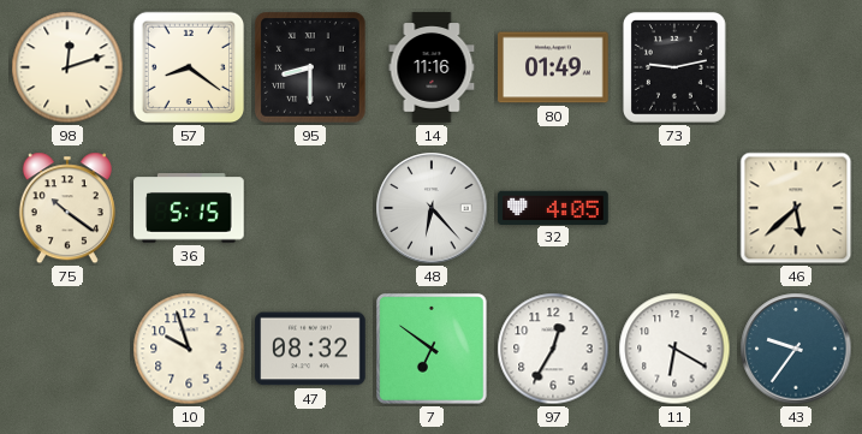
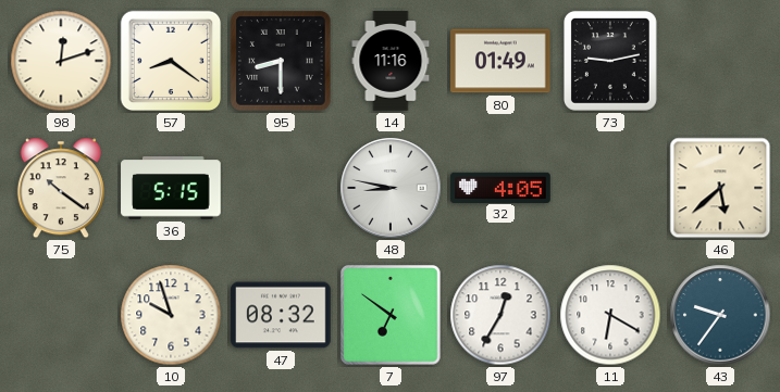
48: 6:23 -> 8:47
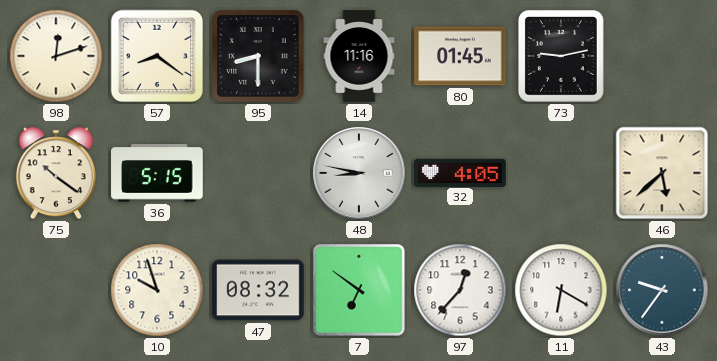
80: 01:49 -> 01:45
97: 12:35 -> 12:37
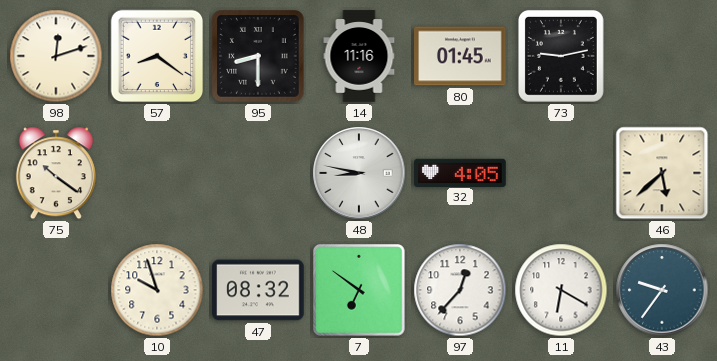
36: 5:15 -> none
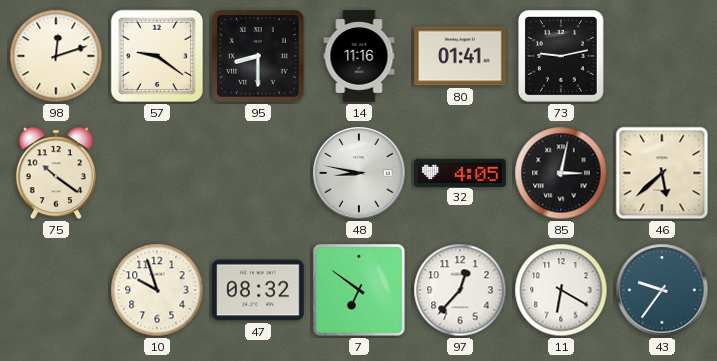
57: 8:21 -> 9:21
80: 01:45 -> 01:41
85: none -> 3:02
